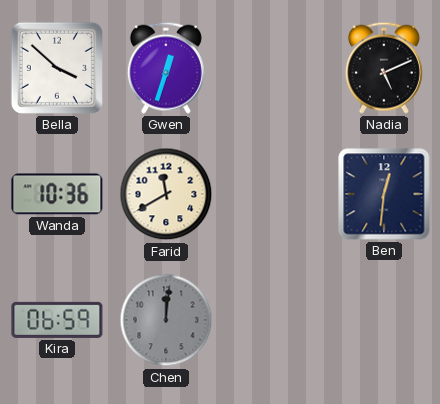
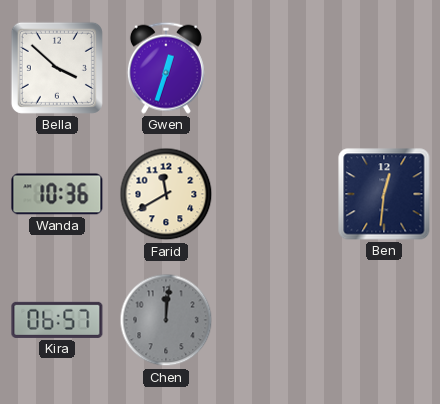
Nadia: 5:11 -> none
Kira: 06:59 -> 06:57
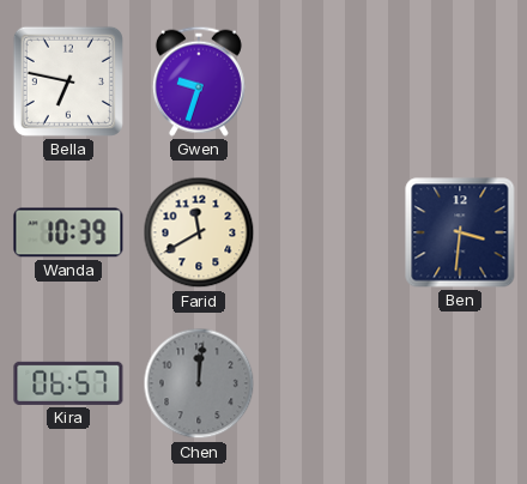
Bella: 3:52 -> 6:47
Gwen: 12:33 -> 9:33
Wanda: 10:36 -> 10:39
Ben: 12:31 -> 3:31
